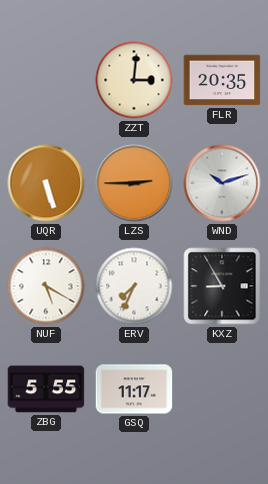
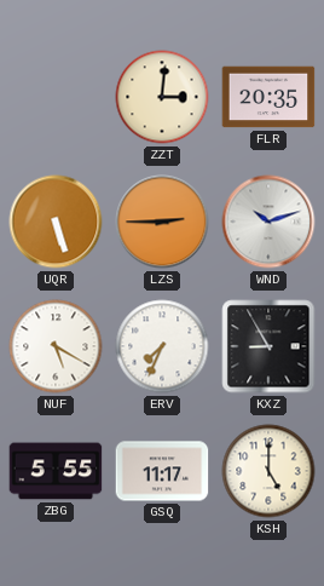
KSH: none -> 5:00
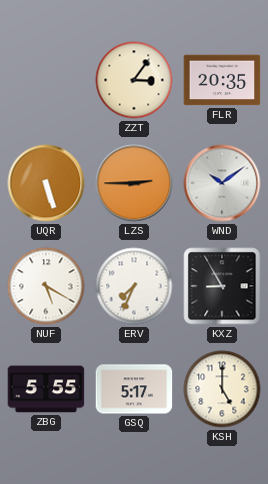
ZZT: 3:01 -> 3:06
WND: 10:12 -> 10:09
GSQ: 11:17 -> 5:17
